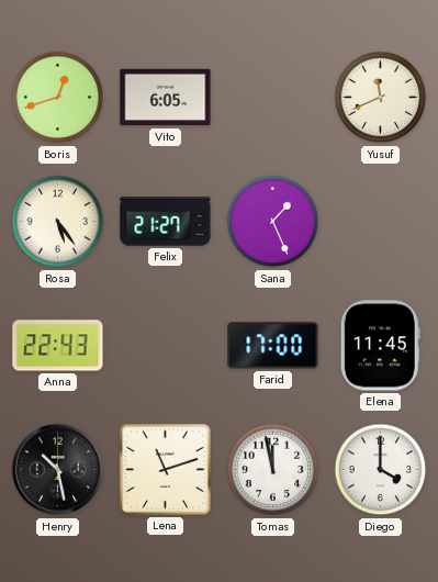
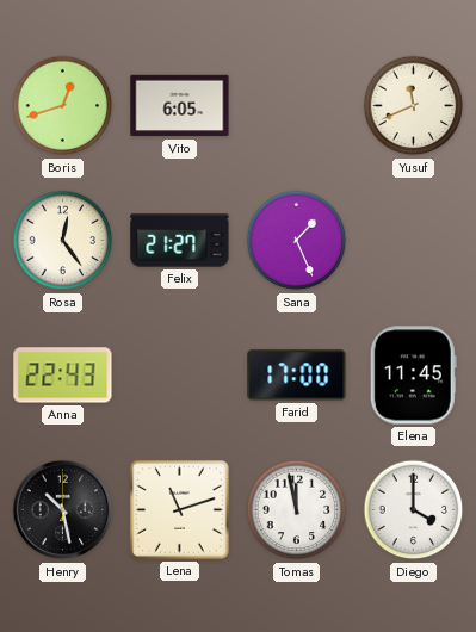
Rosa: 5:24 -> 12:24
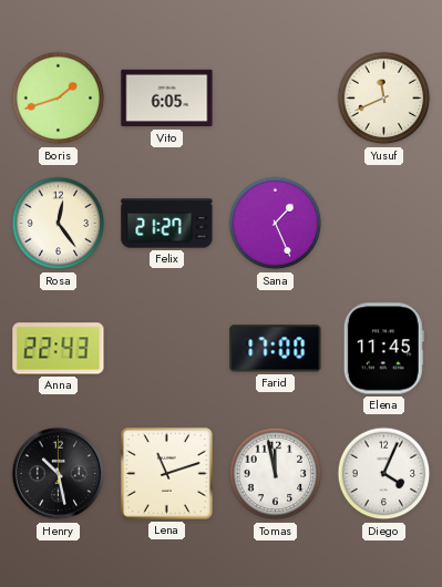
Boris: 12:42 -> 1:42
Diego: 4:00 -> 4:04
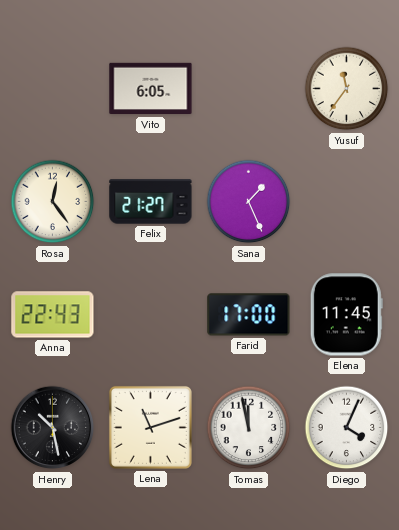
Boris: 1:42 -> none
Yusuf: 11:41 -> 11:36
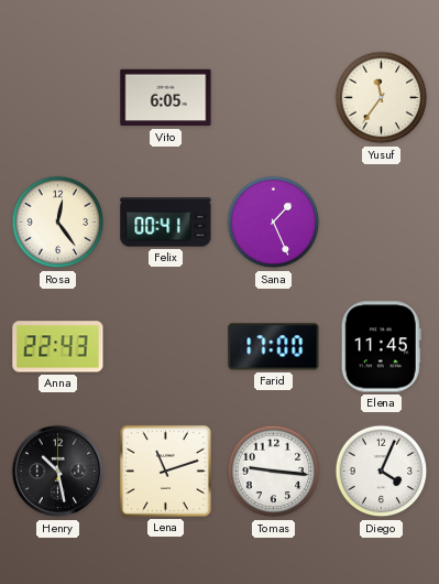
Felix: 21:27 -> 00:41
Tomas: 11:58 -> 9:16
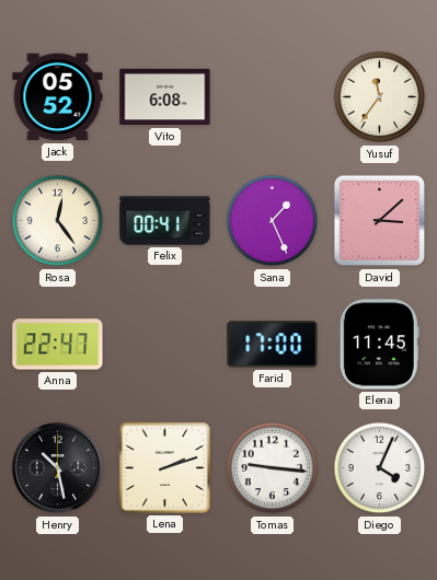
Jack: none -> 05:52
Vito: 6:05 -> 6:08
David: none -> 3:08
Anna: 22:43 -> 22:47
Lena: 11:12 -> 2:12
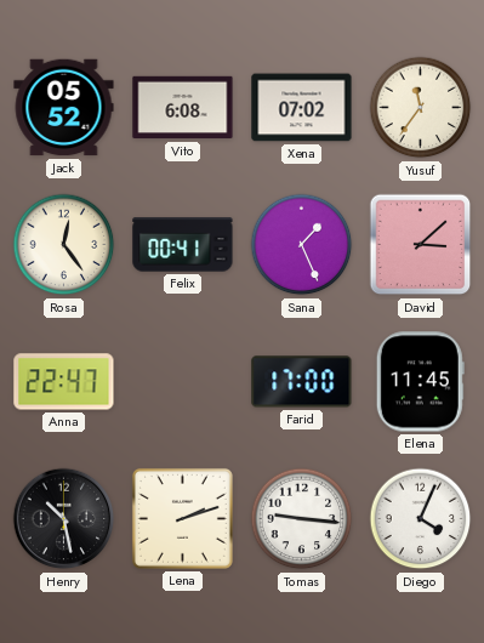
Xena: none -> 07:02
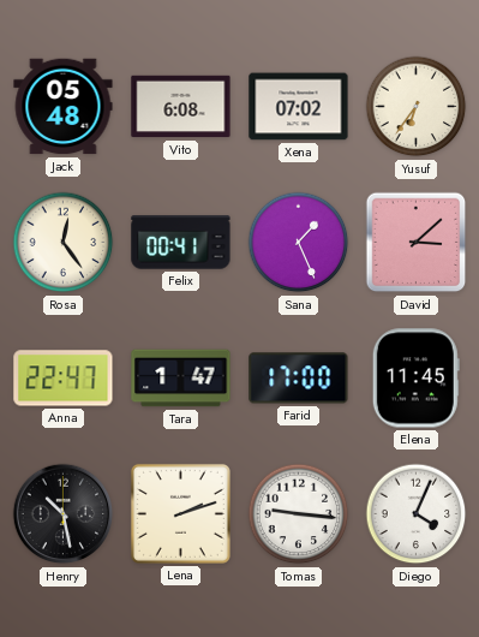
Jack: 05:52 -> 05:48
Yusuf: 11:36 -> 6:36
Tara: none -> 1:47
